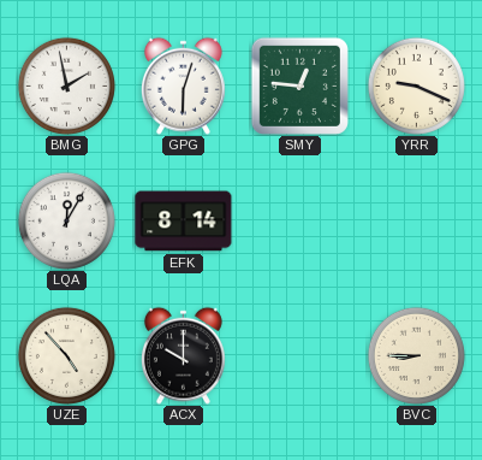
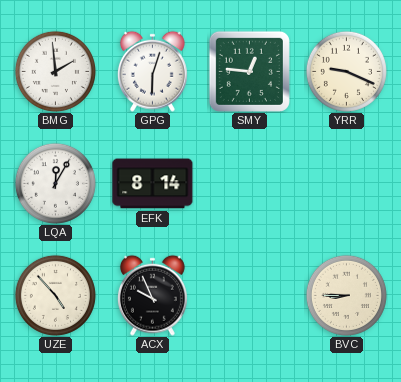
BMG: 1:58 -> 1:59
ACX: 10:00 -> 9:56
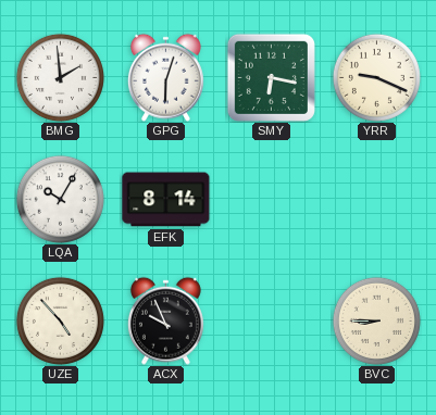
SMY: 12:46 -> 6:17
LQA: 12:05 -> 10:05
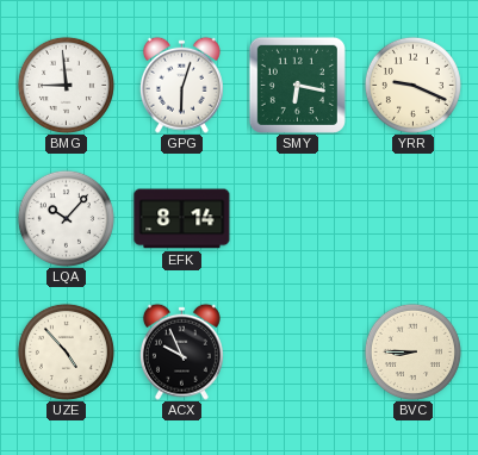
BMG: 1:59 -> 8:59
LQA: 10:05 -> 10:07
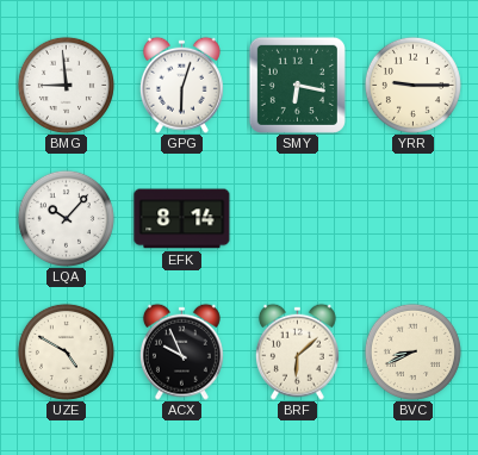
YRR: 9:19 -> 9:15
UZE: 4:53 -> 4:50
BRF: none -> 6:08
BVC: 8:45 -> 8:41
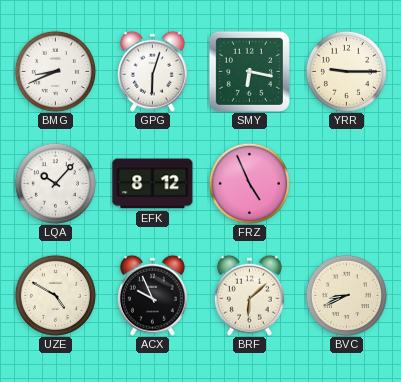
BMG: 8:59 -> 8:41
EFK: 8:14 -> 8:12
FRZ: none -> 4:56
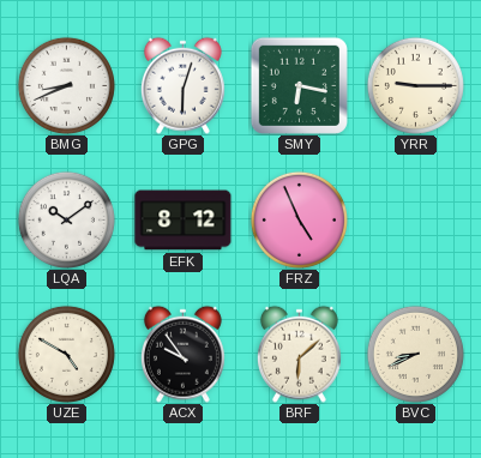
LQA: 10:07 -> 10:09
ACX: 9:56 -> 9:54
